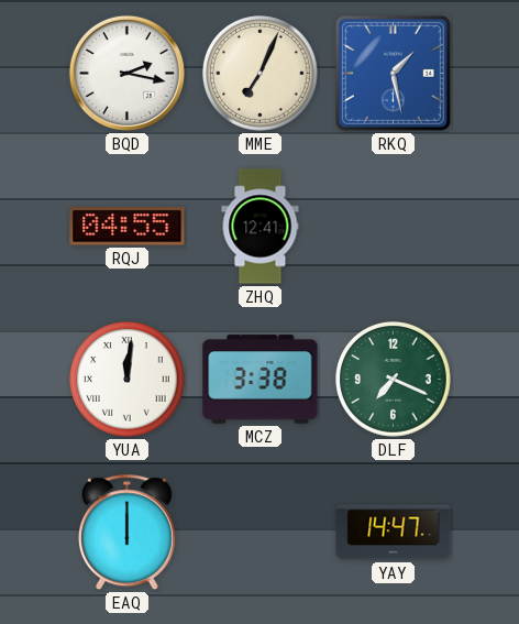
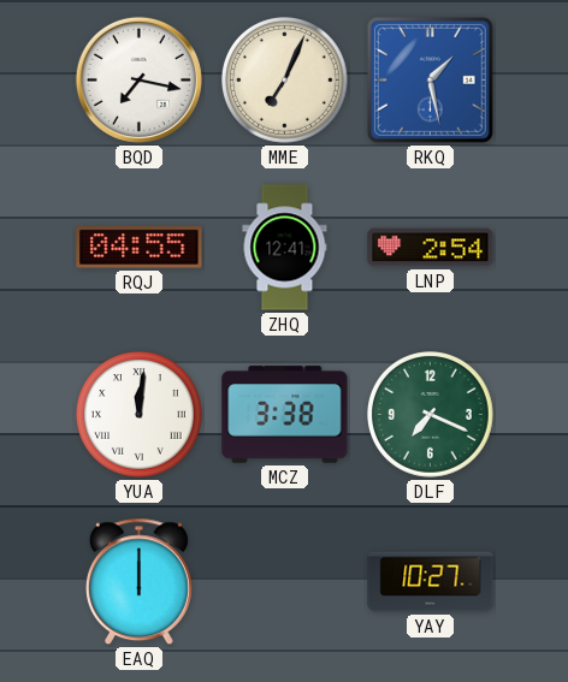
BQD: 2:17 -> 7:17
LNP: none -> 2:54
YAY: 14:47 -> 10:27
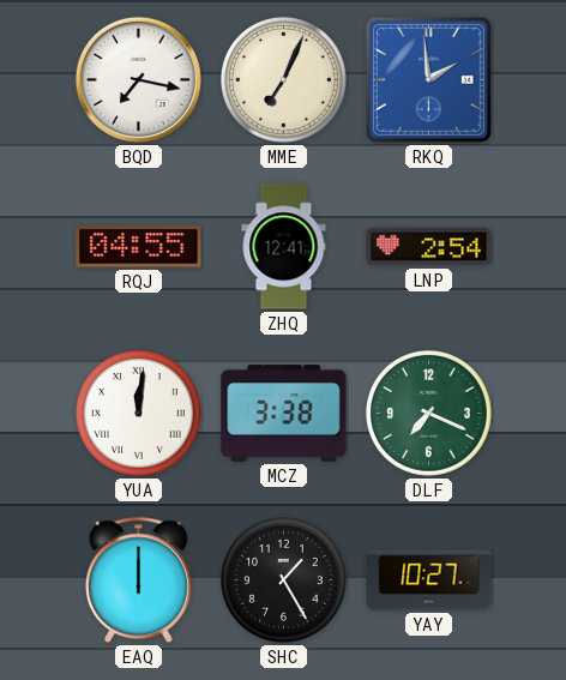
RKQ: 1:28 -> 1:59
SHC: none -> 1:25
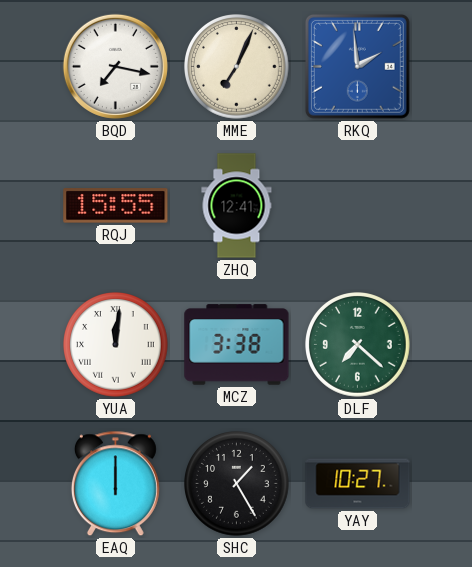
RQJ: 04:55 -> 15:55
LNP: 2:54 -> none
DLF: 7:19 -> 7:22
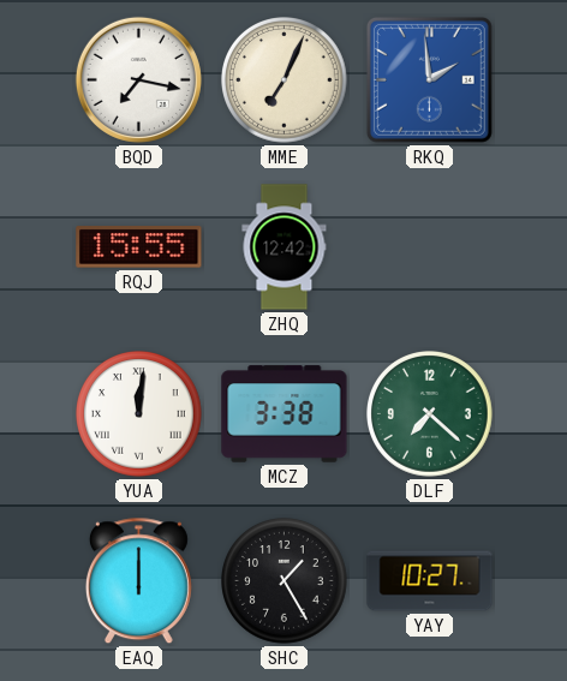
ZHQ: 12:41 -> 12:42
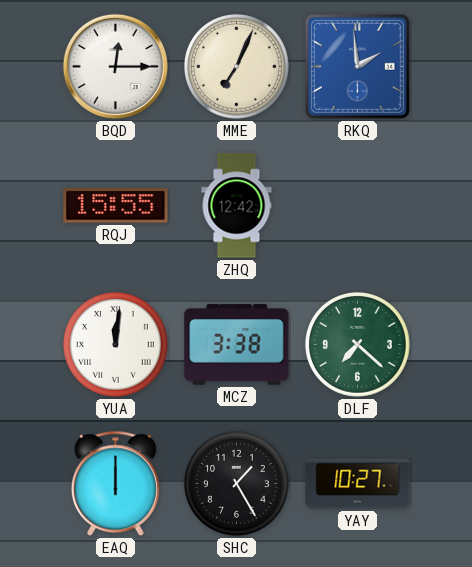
BQD: 7:17 -> 12:15
